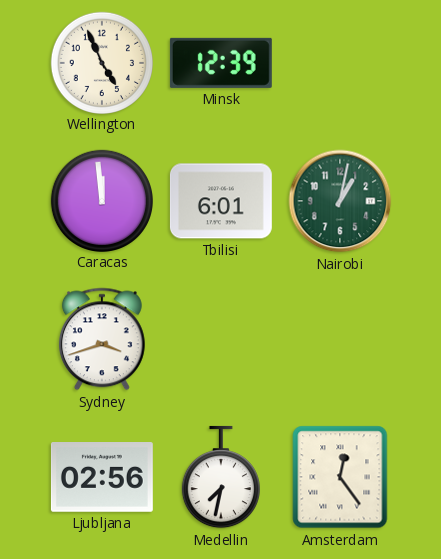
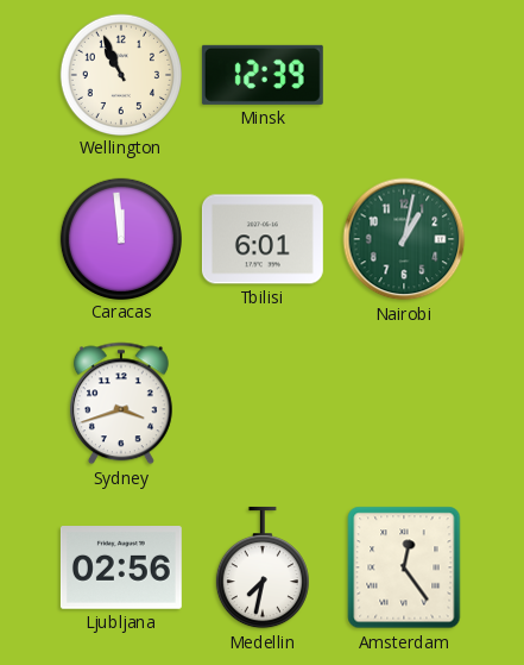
Wellington: 4:56 -> 10:56
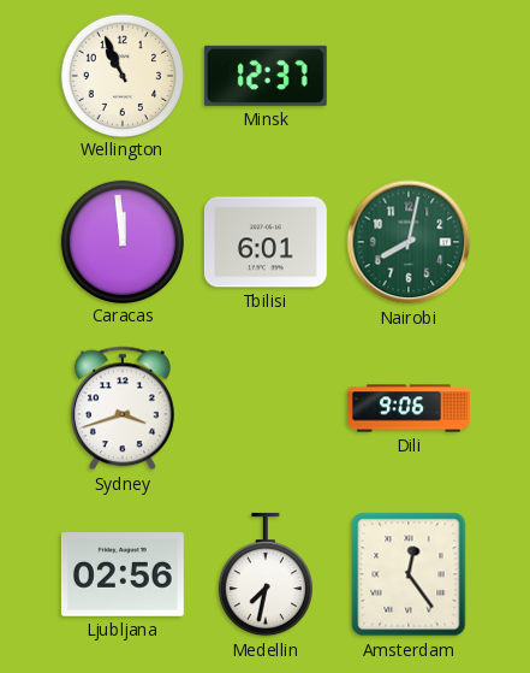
Minsk: 12:39 -> 12:37
Nairobi: 1:02 -> 8:02
Dili: none -> 9:06
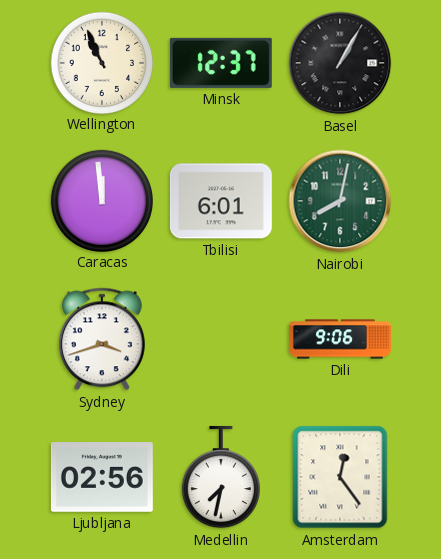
Basel: none -> 1:05
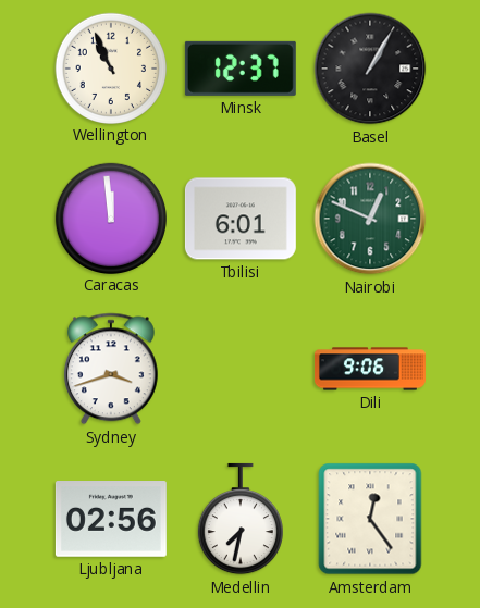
Nairobi: 8:02 -> 12:49
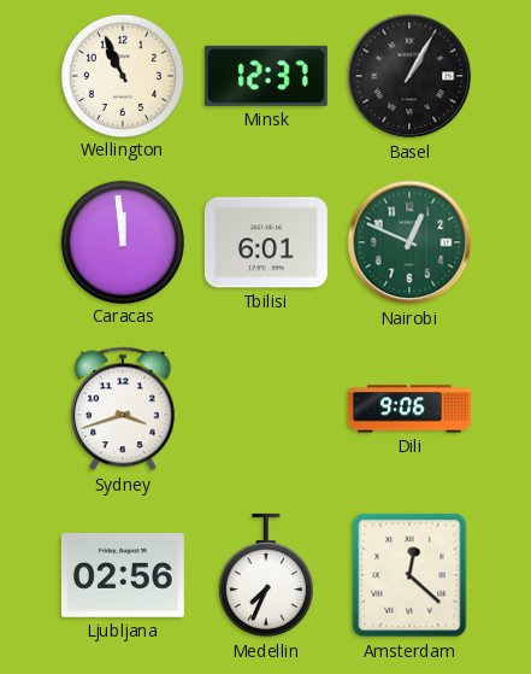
Medellin: 7:32 -> 7:34
Amsterdam: 12:24 -> 12:22
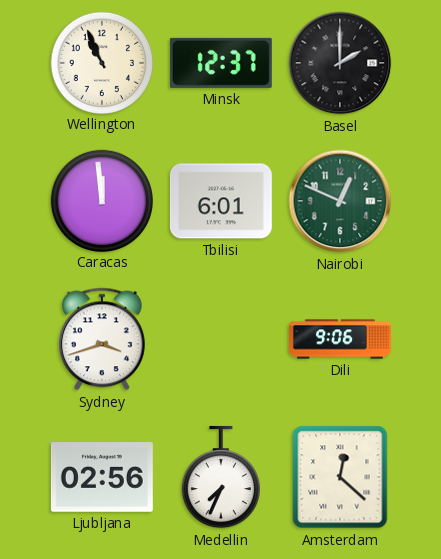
Basel: 1:05 -> 2:00
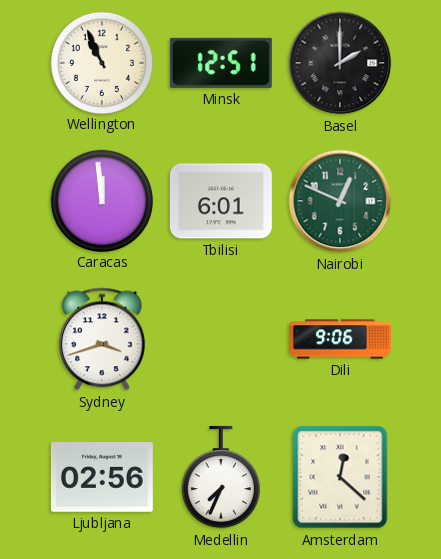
Minsk: 12:37 -> 12:51
